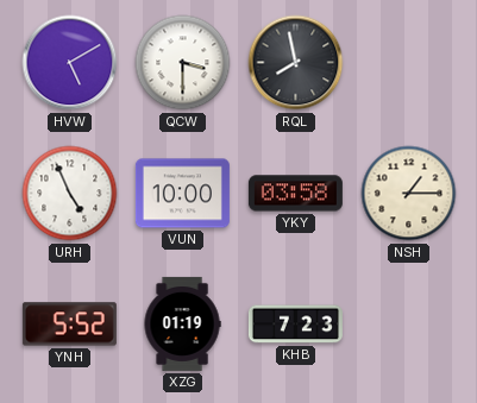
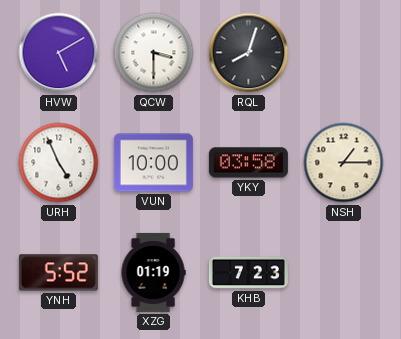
RQL: 7:58 -> 8:03
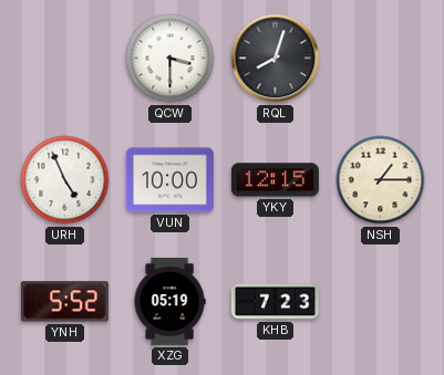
HVW: 5:10 -> none
YKY: 03:58 -> 12:15
XZG: 01:19 -> 05:19
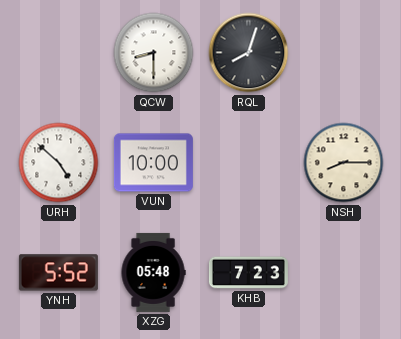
QCW: 3:30 -> 8:30
URH: 4:56 -> 4:52
YKY: 12:15 -> none
NSH: 1:15 -> 8:15
XZG: 05:19 -> 05:48
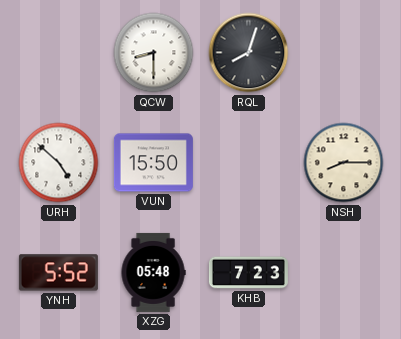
VUN: 10:00 -> 15:50
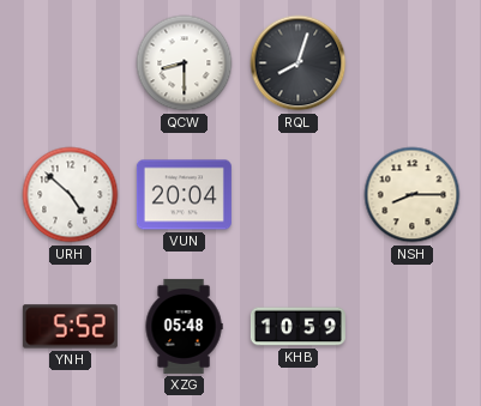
VUN: 15:50 -> 20:04
KHB: 7:23 -> 10:59
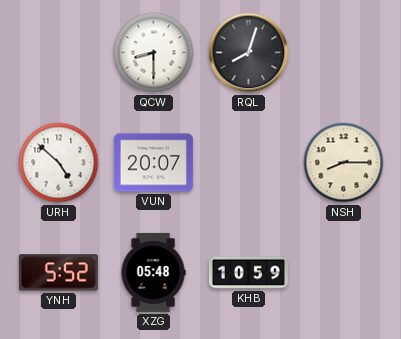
VUN: 20:04 -> 20:07
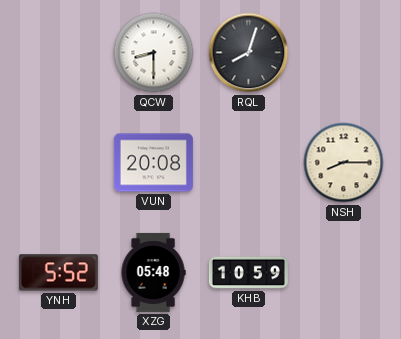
URH: 4:52 -> none
VUN: 20:07 -> 20:08
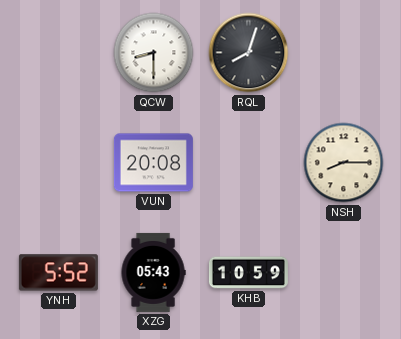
XZG: 05:48 -> 05:43
